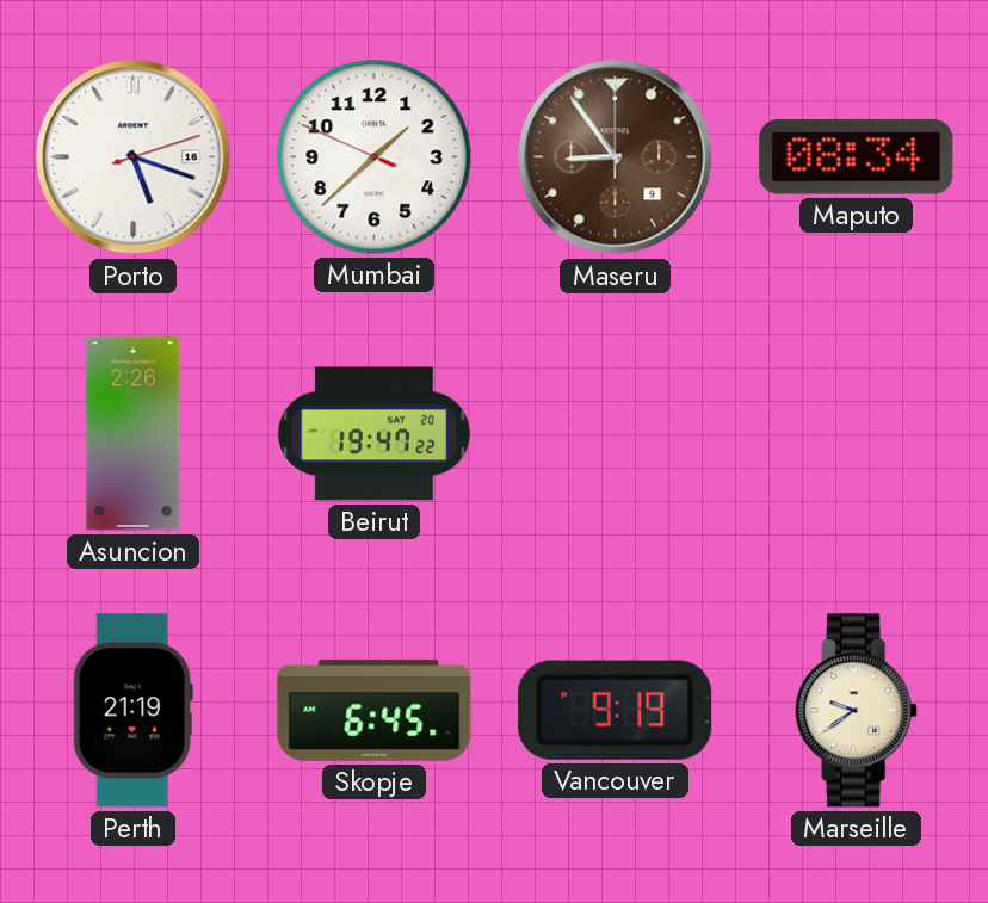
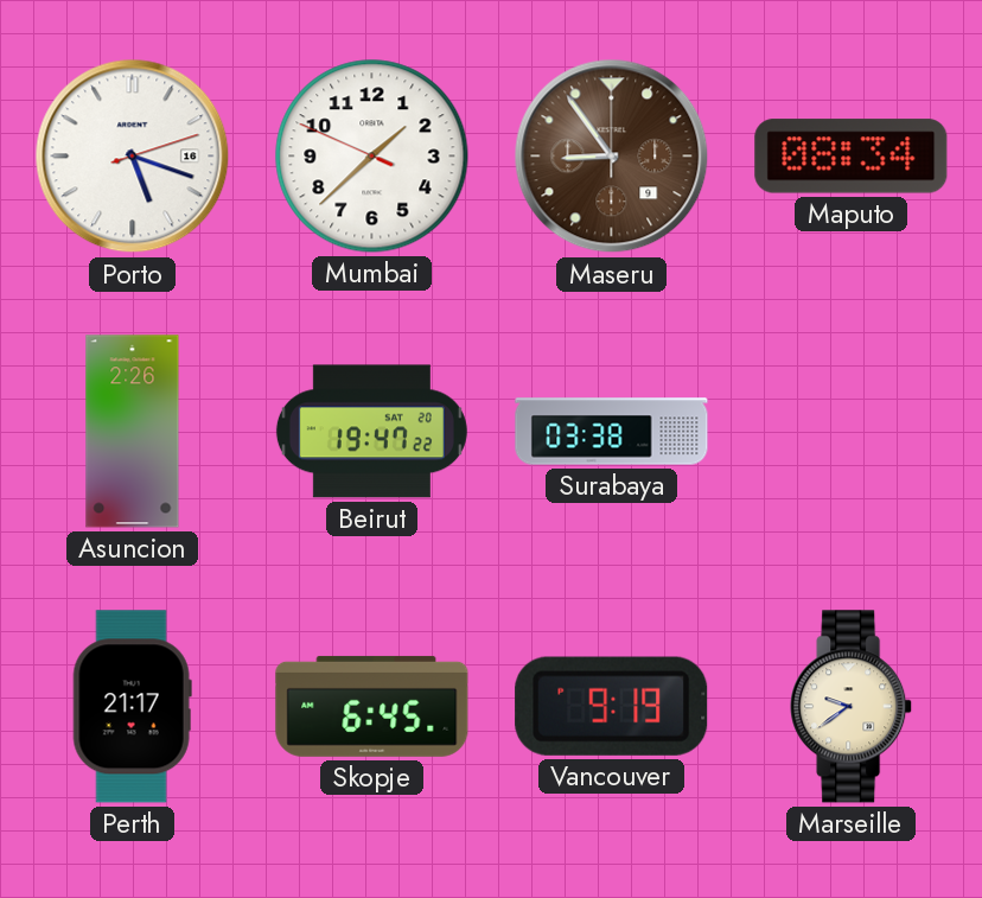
Surabaya: none -> 03:38
Perth: 21:19 -> 21:17
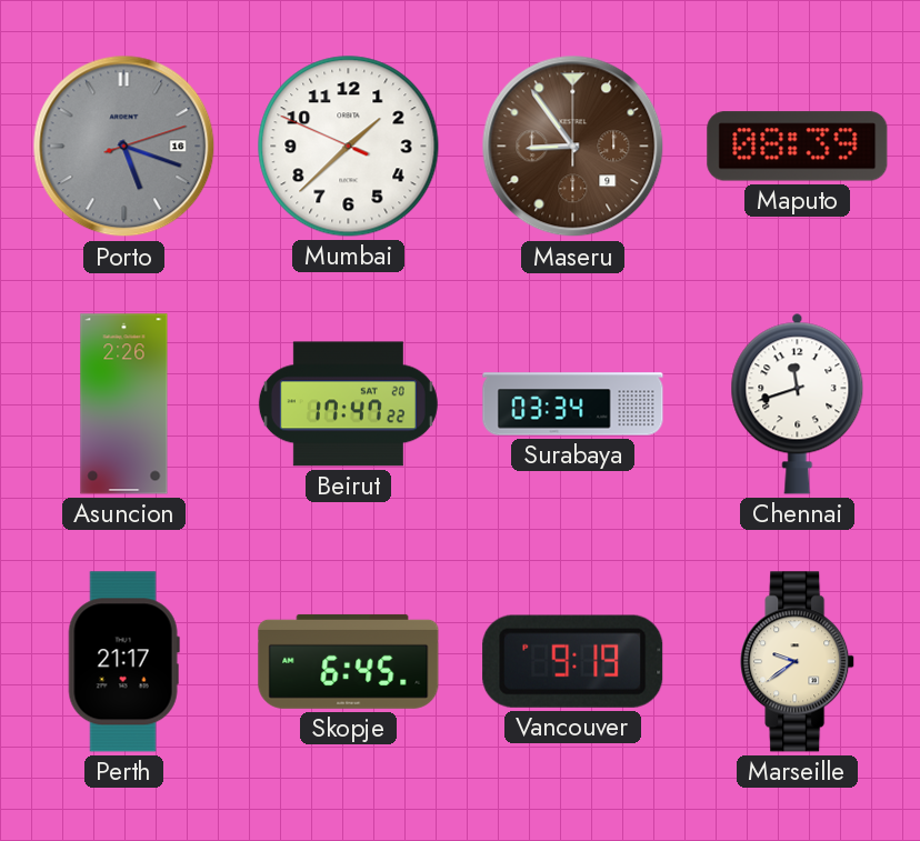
Porto dial: white -> grey
Maputo: 08:34 -> 08:39
Beirut: 19:47 -> 17:47
Surabaya: 03:38 -> 03:34
Chennai: none -> 11:42
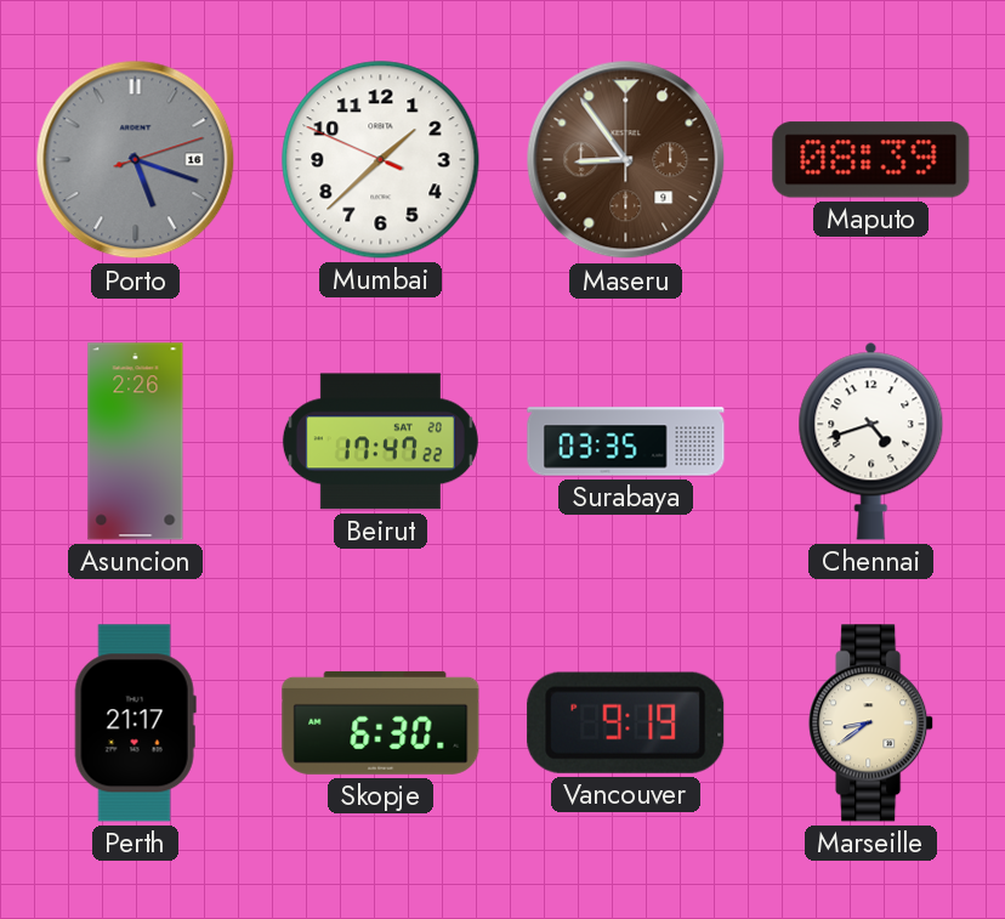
Surabaya: 03:34 -> 03:35
Chennai: 11:42 -> 4:42
Skopje: 6:45 -> 6:30
Marseille: 9:39 -> 8:39
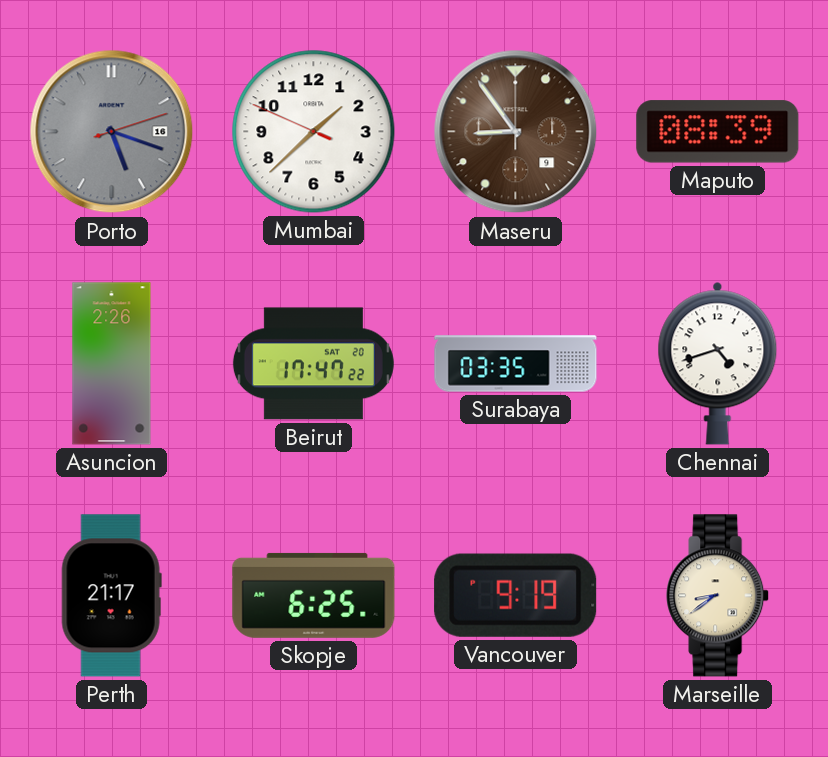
Skopje: 6:30 -> 6:25
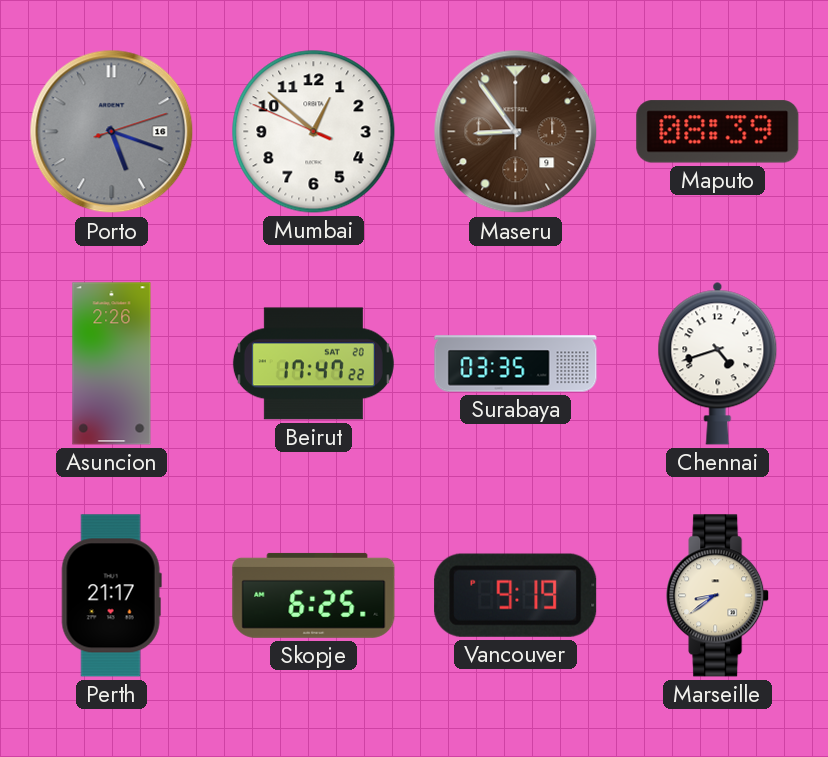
Mumbai: 1:37 -> 12:51
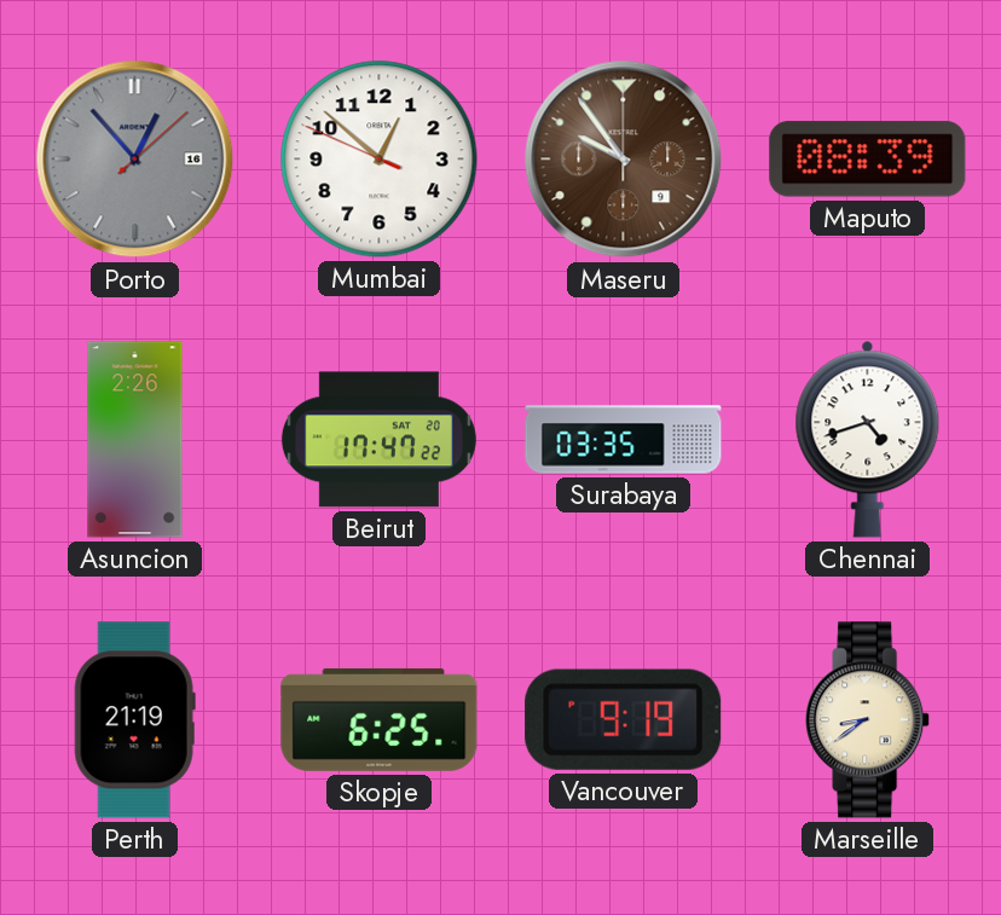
Porto: 5:18 -> 12:53
Maseru: 8:54 -> 9:54
Perth: 21:17 -> 21:19
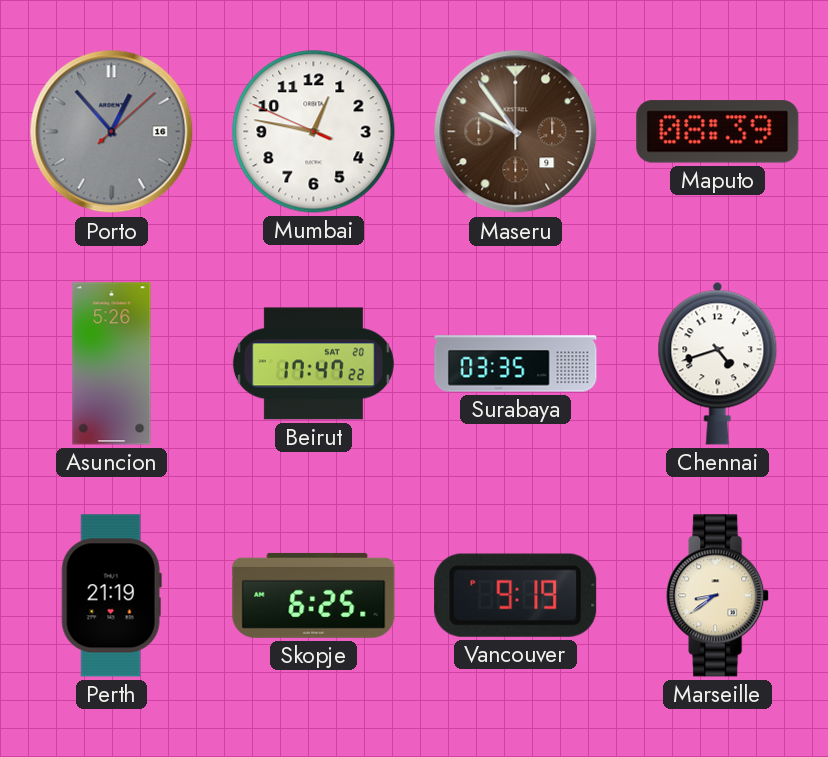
Mumbai: 12:51 -> 12:46
Asuncion: 2:26 -> 5:26
